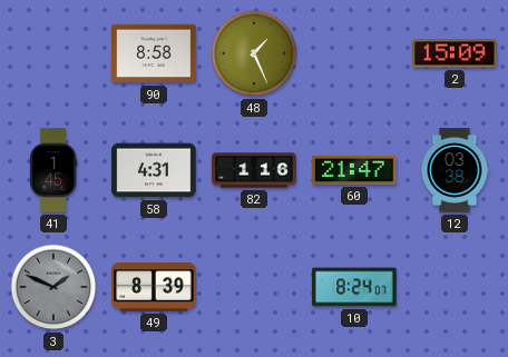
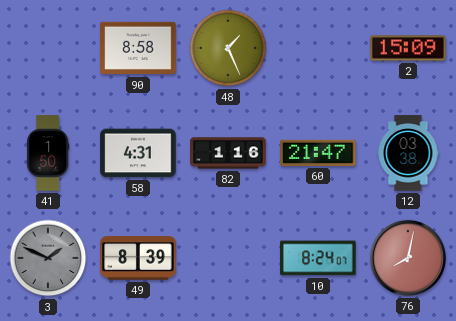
41: 1:45 -> 1:50
76: none -> 8:02
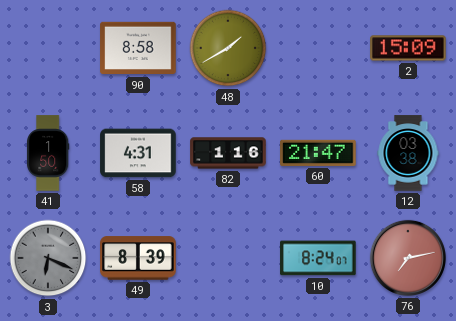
48: 1:26 -> 1:40
3: 1:49 -> 6:19
76: 8:02 -> 7:13
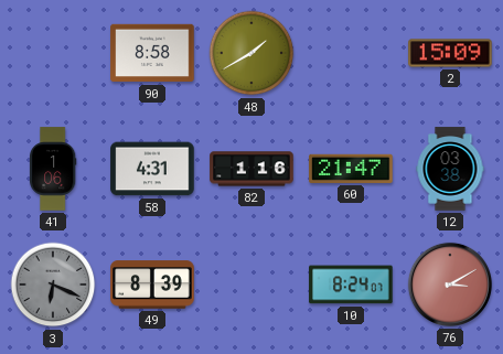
41: 1:50 -> 1:06
76: 7:13 -> 3:10
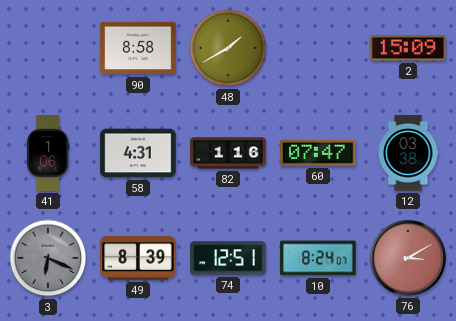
60: 21:47 -> 07:47
74: none -> 12:51
